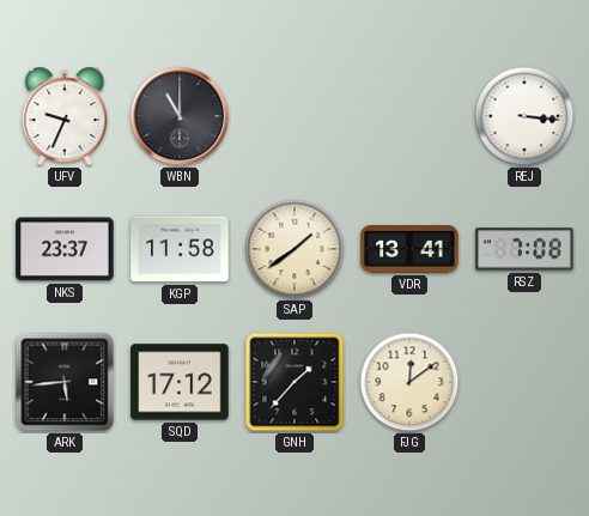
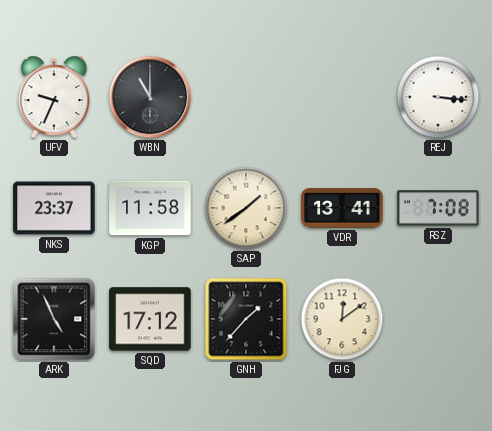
ARK: 5:44 -> 4:56
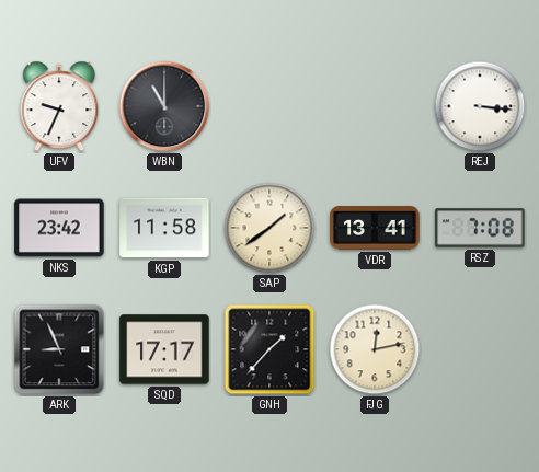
NKS: 23:37 -> 23:42
ARK: 4:56 -> 8:56
SQD: 17:12 -> 17:17
FJG: 12:09 -> 12:13
